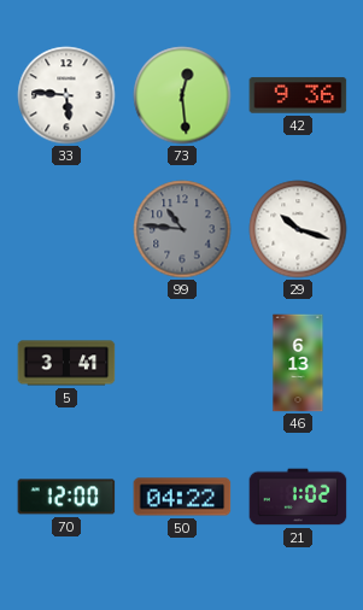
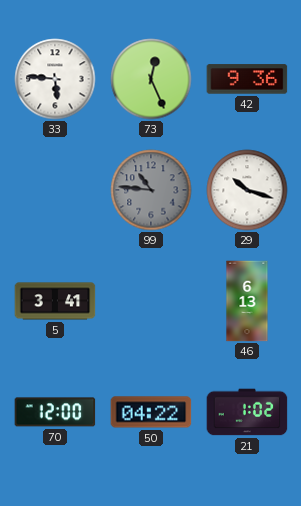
73: 12:29 -> 12:26
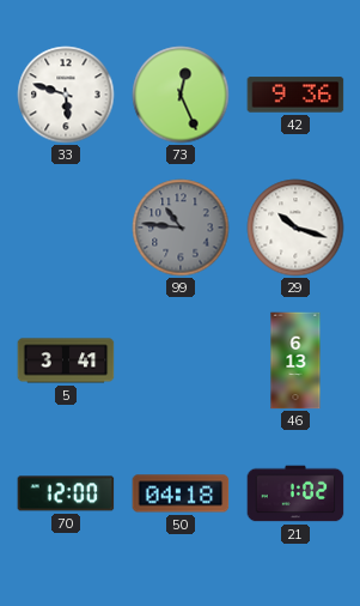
33: 5:46 -> 5:48
50: 04:22 -> 04:18
